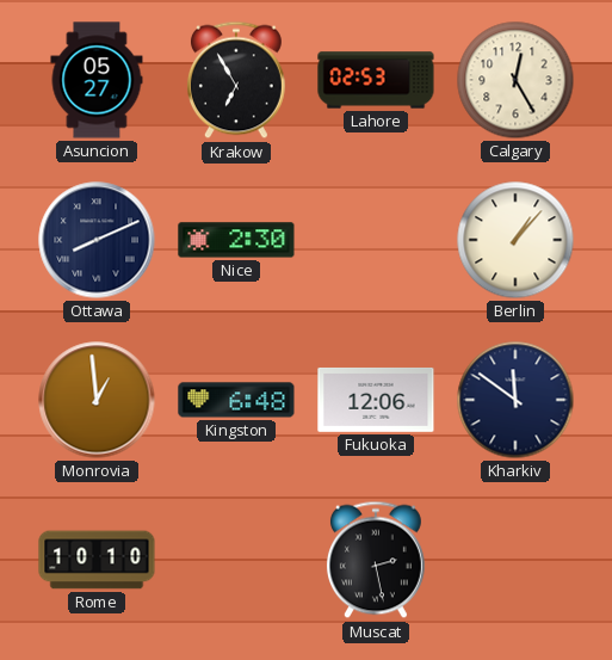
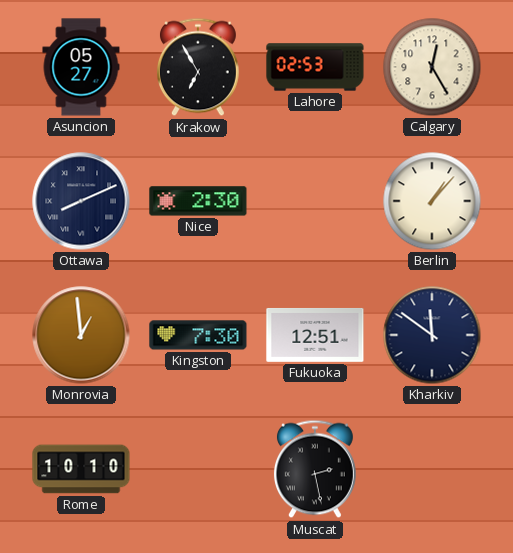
Kingston: 6:48 -> 7:30
Fukuoka: 12:06 -> 12:51
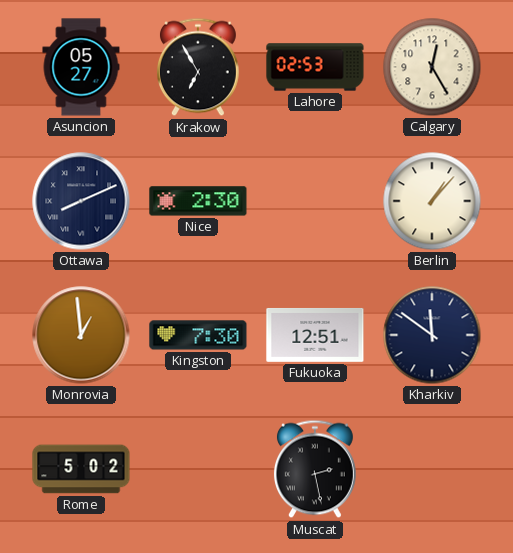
Rome: 10:10 -> 5:02
